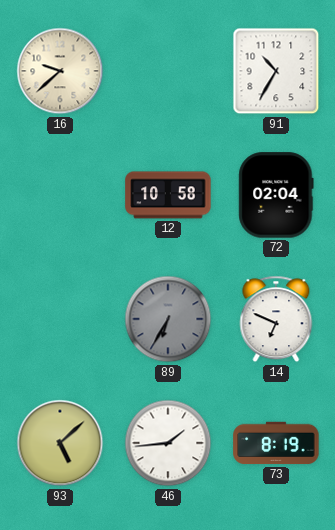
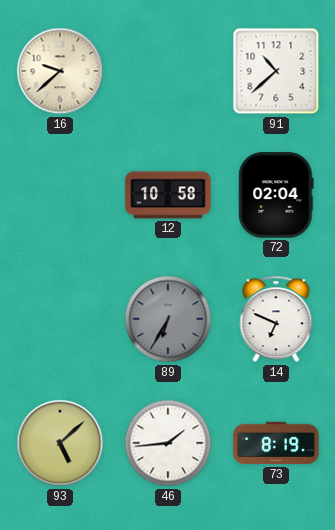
91: 10:35 -> 10:38
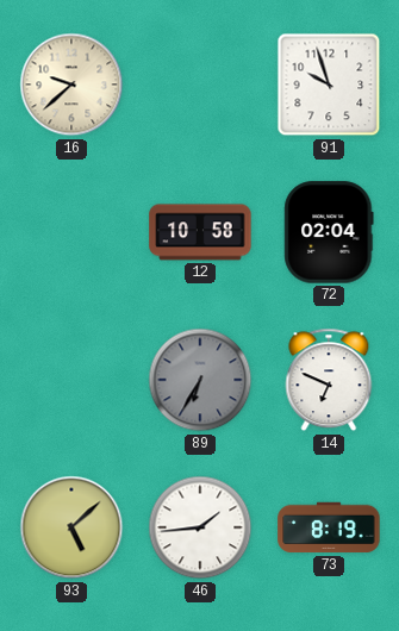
91: 10:38 -> 9:57
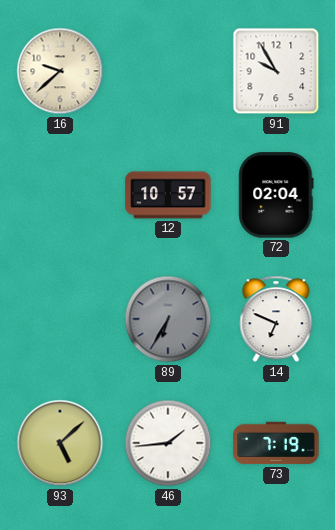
91: 9:57 -> 9:55
12: 10:58 -> 10:57
73: 8:19 -> 7:19
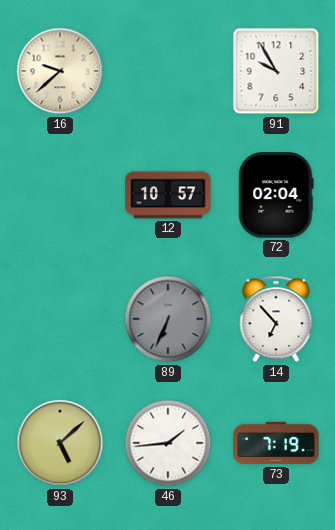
89: 6:35 -> 6:34
14: 6:49 -> 6:53
